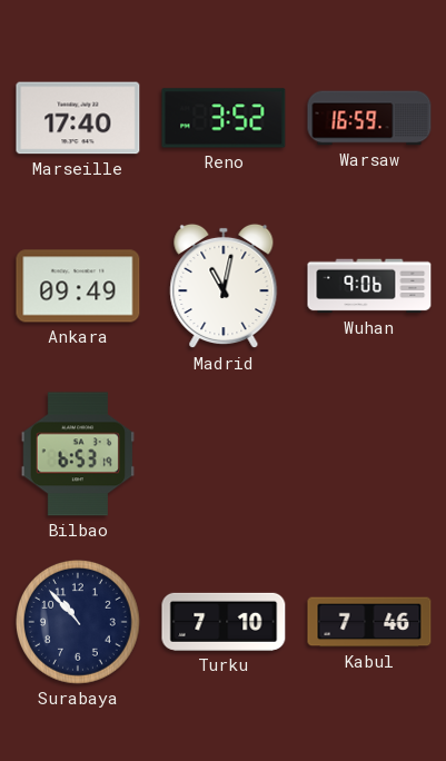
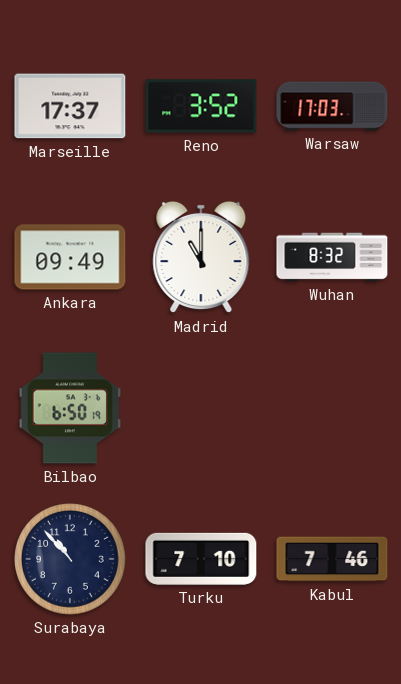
Marseille: 17:40 -> 17:37
Warsaw: 16:59 -> 17:03
Madrid: 11:02 -> 11:00
Wuhan: 9:06 -> 8:32
Bilbao: 6:53 -> 6:50
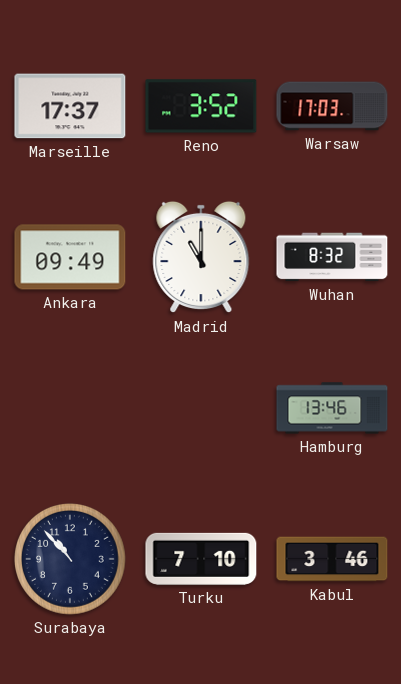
Bilbao: 6:50 -> none
Hamburg: none -> 13:46
Kabul: 7:46 -> 3:46
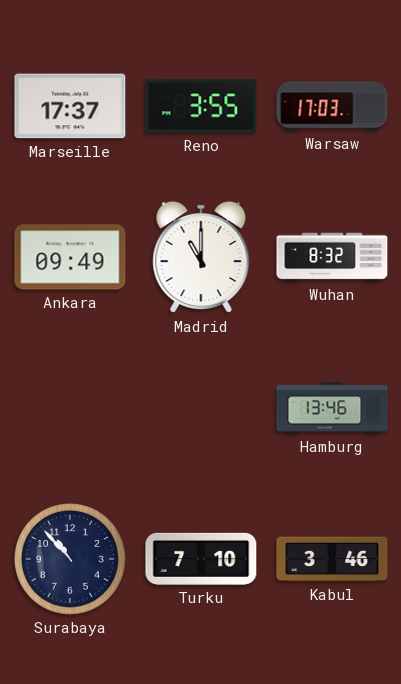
Reno: 3:52 -> 3:55
